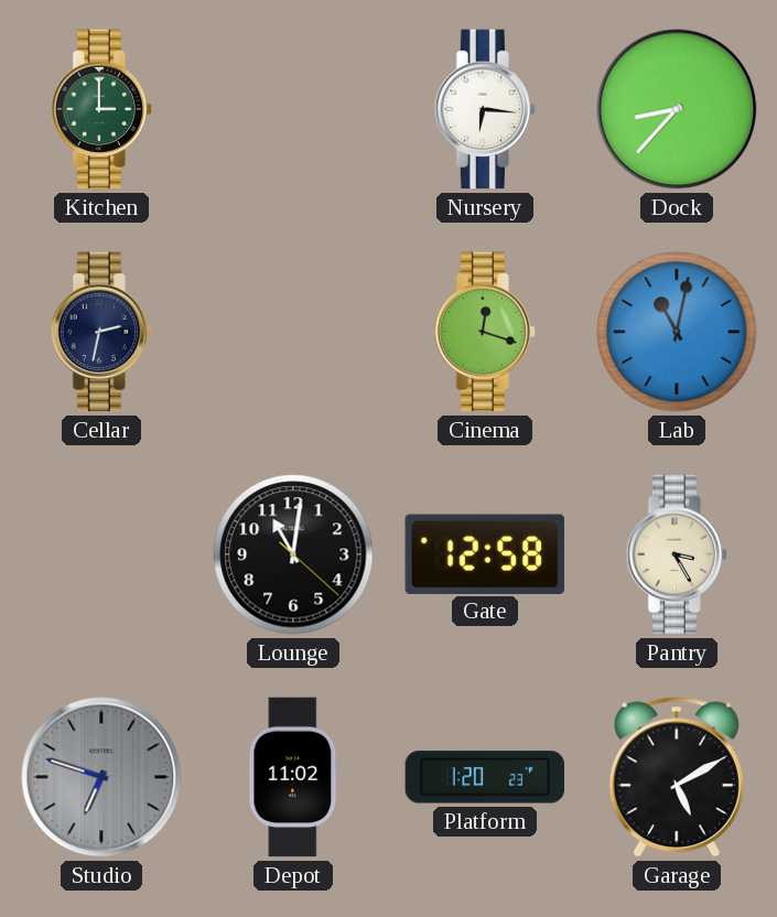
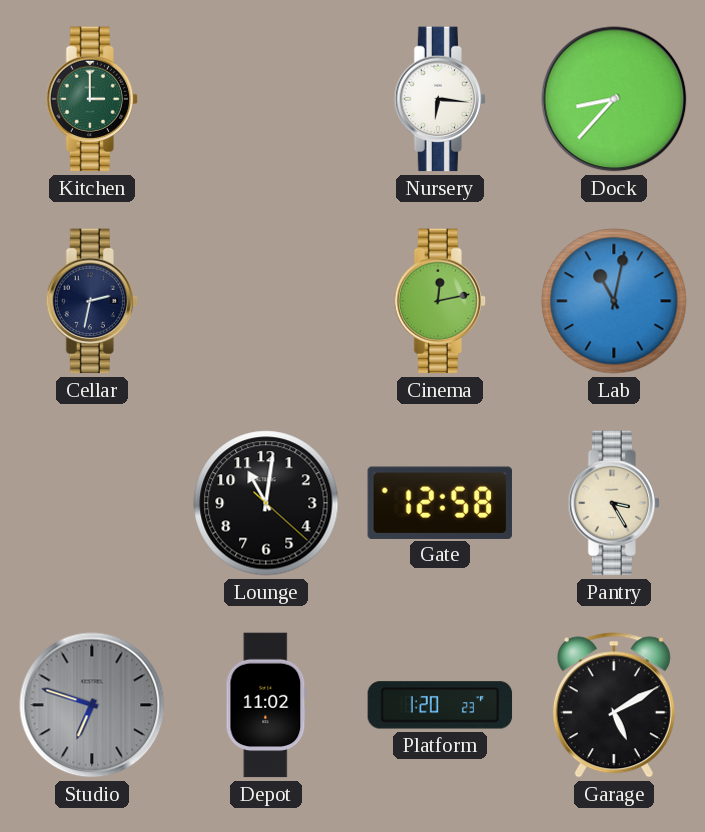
Cinema: 12:18 -> 12:13
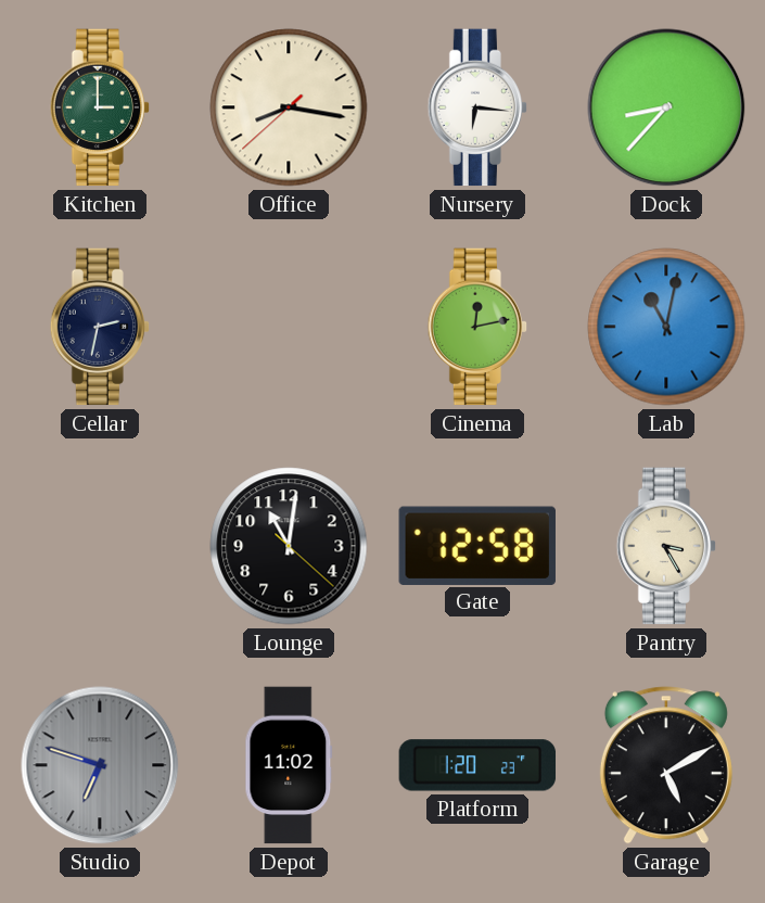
Office: none -> 8:16
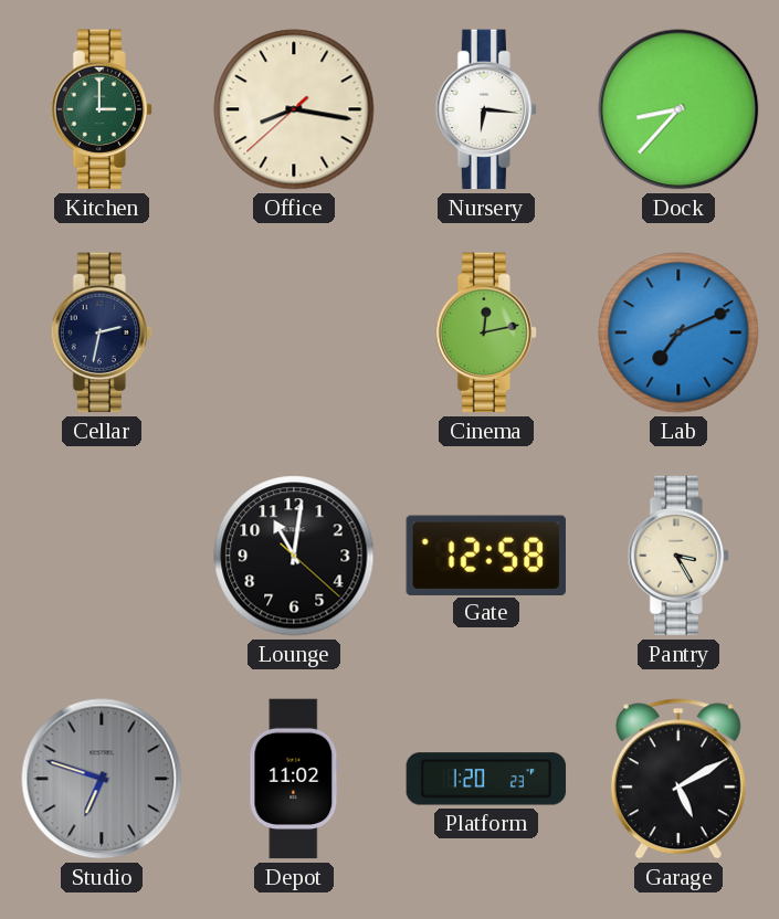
Lab: 11:02 -> 7:11
